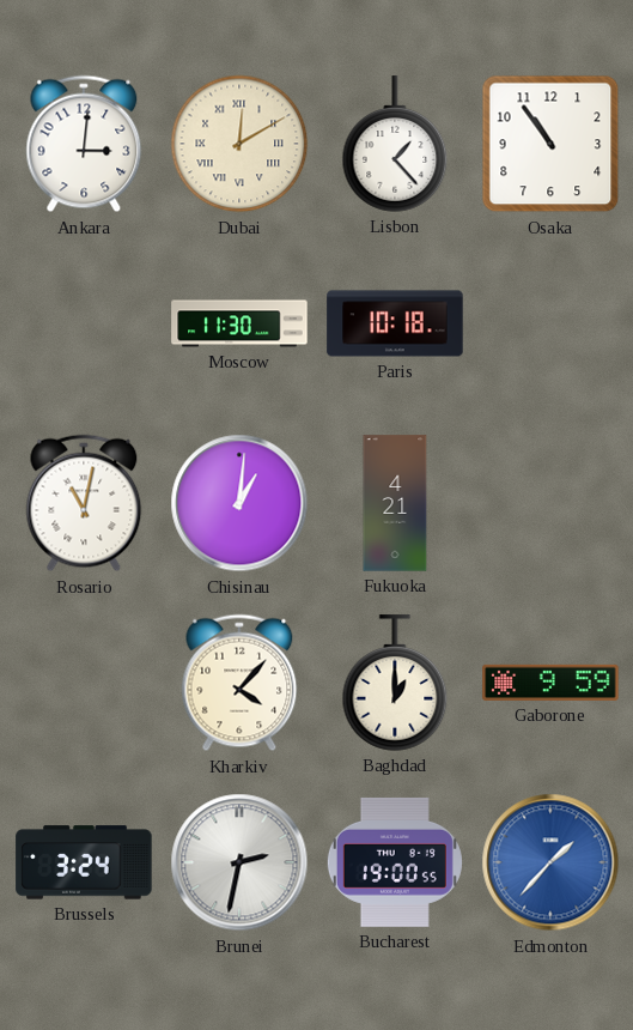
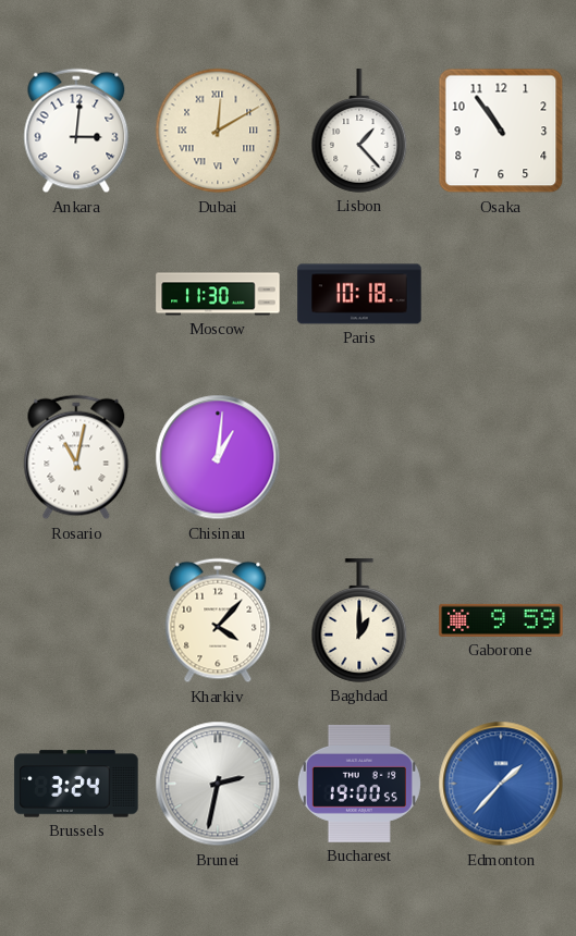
Fukuoka: 4:21 -> none
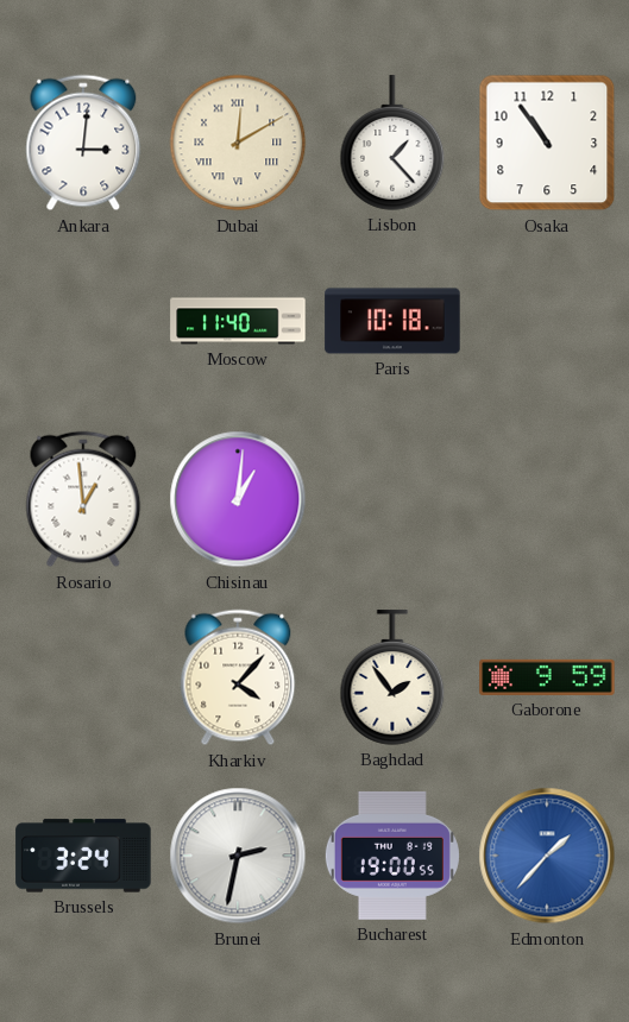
Moscow: 11:30 -> 11:40
Rosario: 11:02 -> 12:59
Baghdad: 1:00 -> 1:54
